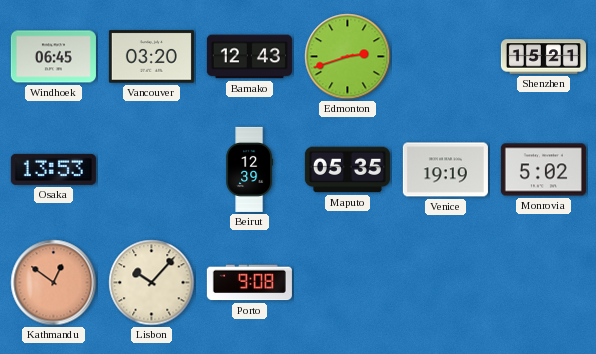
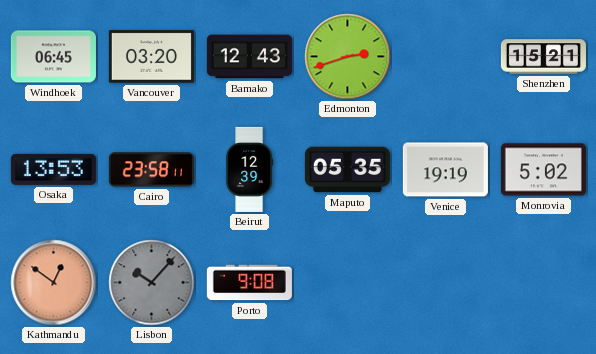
Cairo: none -> 23:58
Lisbon dial: cream -> grey
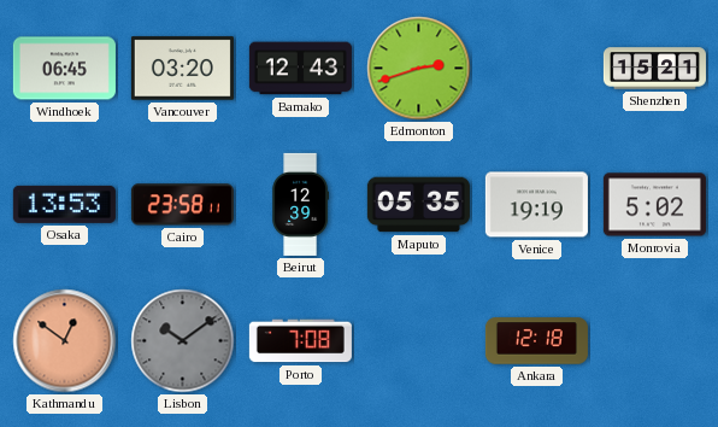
Lisbon: 10:07 -> 10:09
Porto: 9:08 -> 7:08
Ankara: none -> 12:18
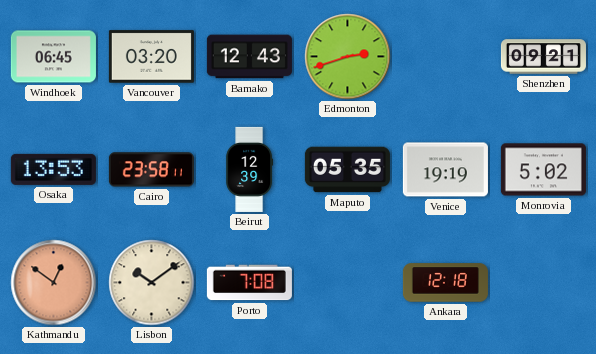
Shenzhen: 15:21 -> 09:21
Lisbon dial: grey -> cream
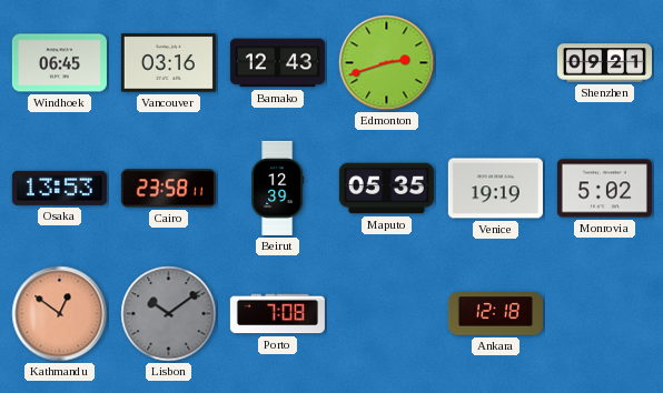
Vancouver: 03:20 -> 03:16
Lisbon dial: cream -> grey
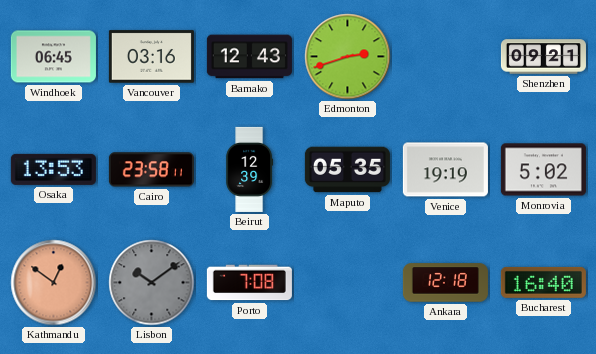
Bucharest: none -> 16:40
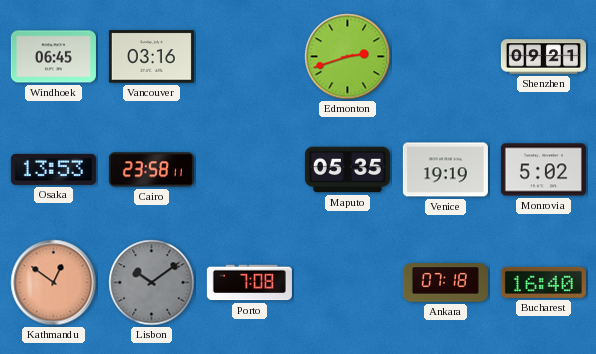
Bamako: 12:43 -> none
Beirut: 12:39 -> none
Ankara: 12:18 -> 07:18
